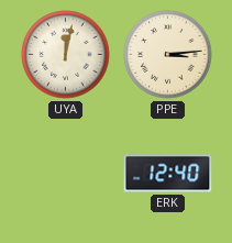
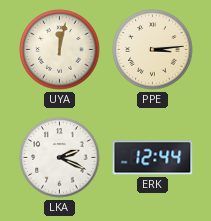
LKA: none -> 2:19
ERK: 12:40 -> 12:44
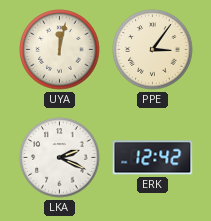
PPE: 3:14 -> 3:06
ERK: 12:44 -> 12:42
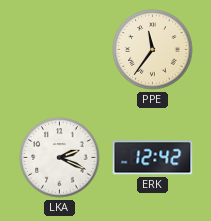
UYA: 12:02 -> none
PPE: 3:06 -> 11:36
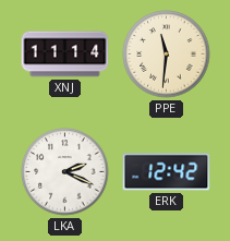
XNJ: none -> 11:14
PPE: 11:36 -> 11:31
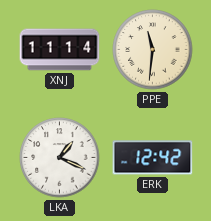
LKA: 2:19 -> 1:19
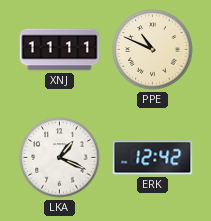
XNJ: 11:14 -> 11:11
PPE: 11:31 -> 10:49
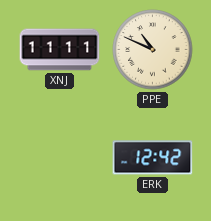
LKA: 1:19 -> none
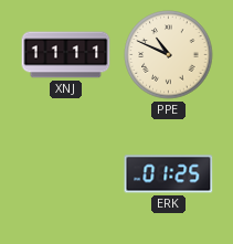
ERK: 12:42 -> 01:25
